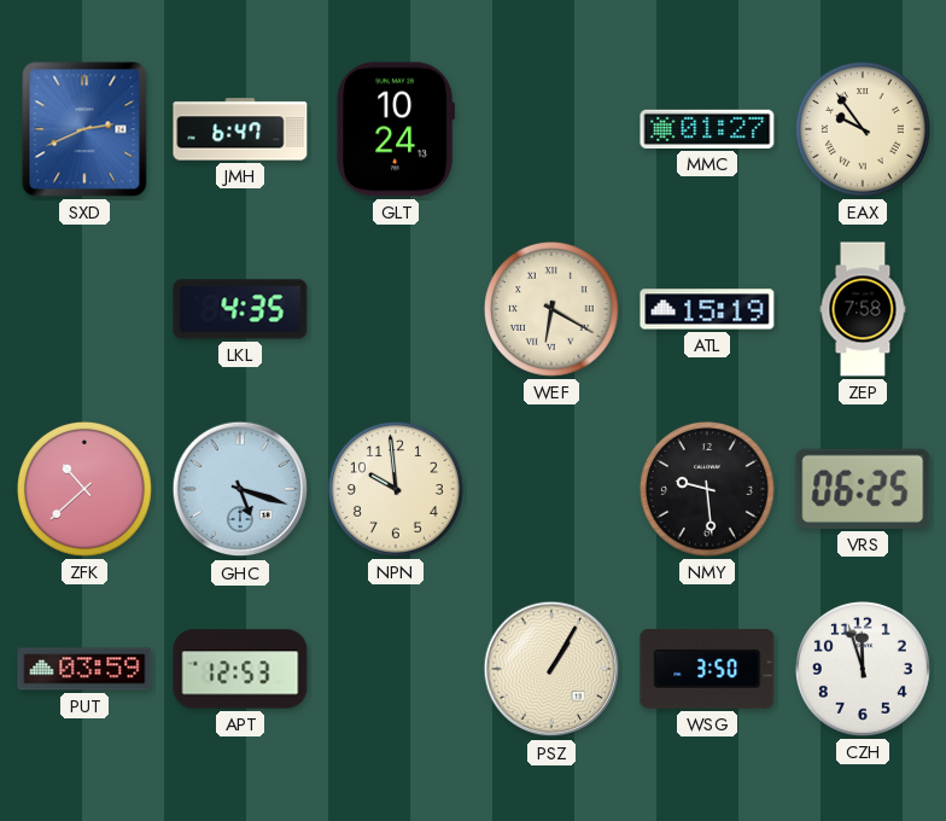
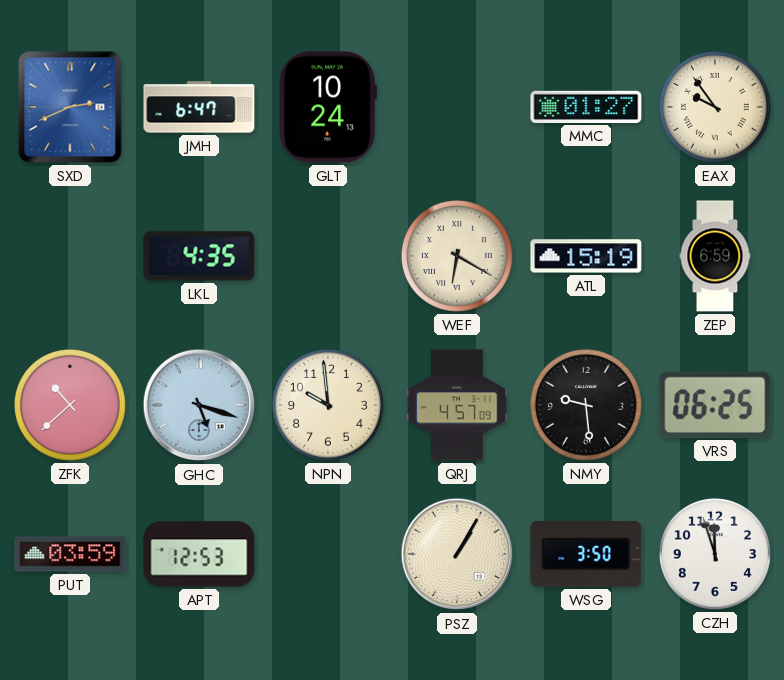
ZEP: 7:58 -> 6:59
QRJ: none -> 4:57
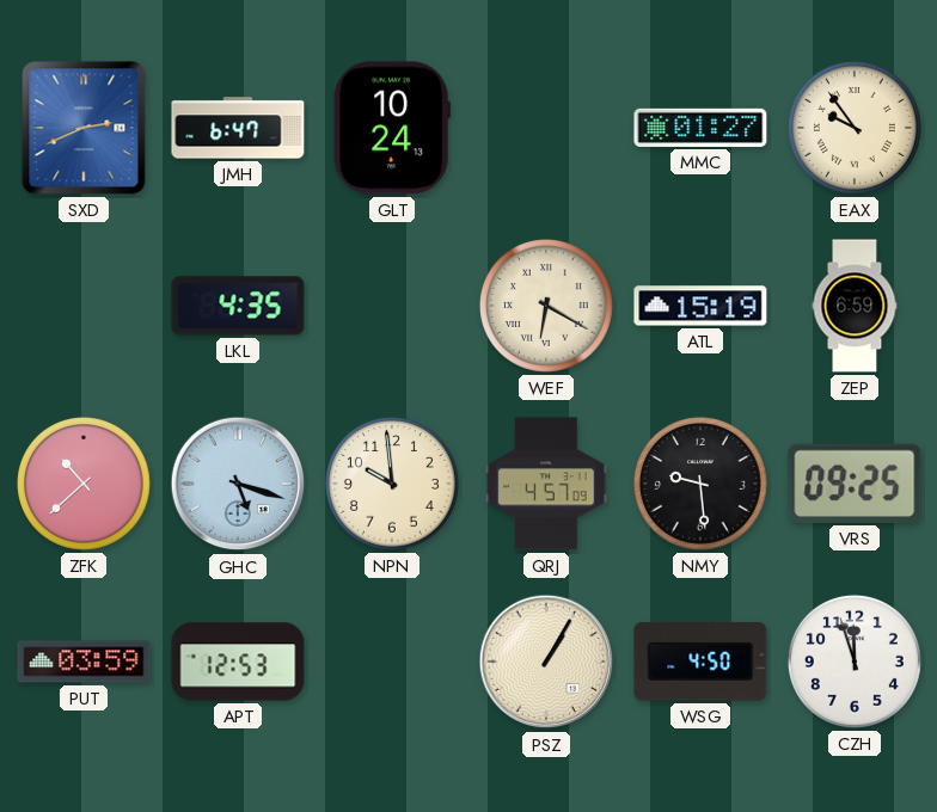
VRS: 06:25 -> 09:25
WSG: 3:50 -> 4:50
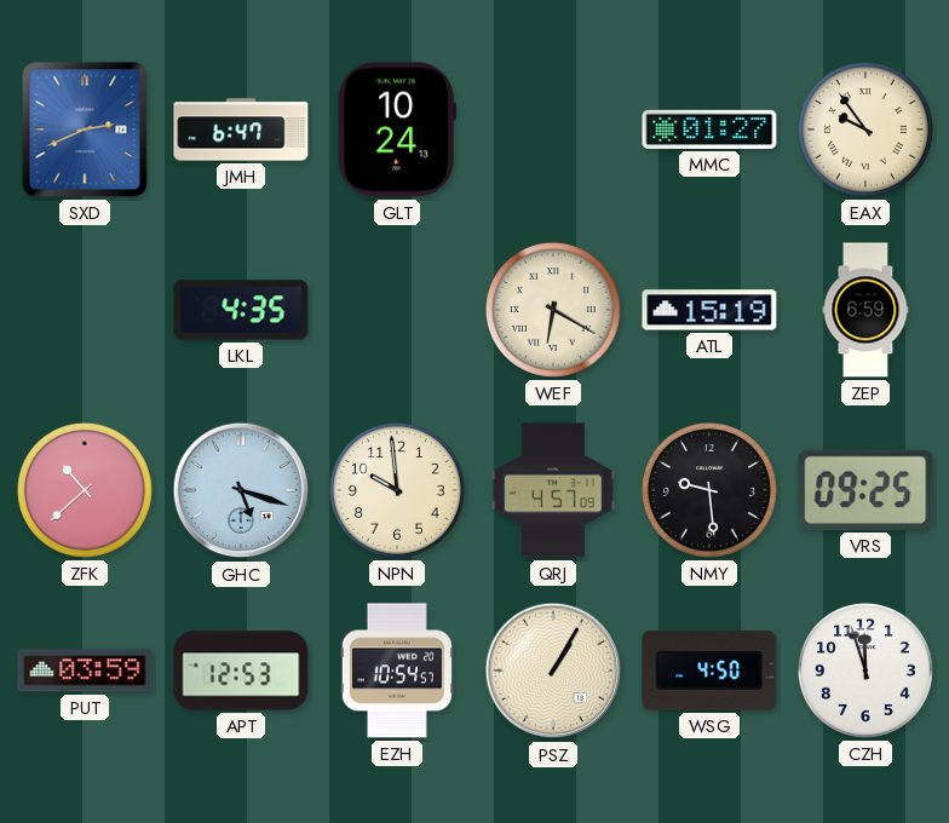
EZH: none -> 10:54
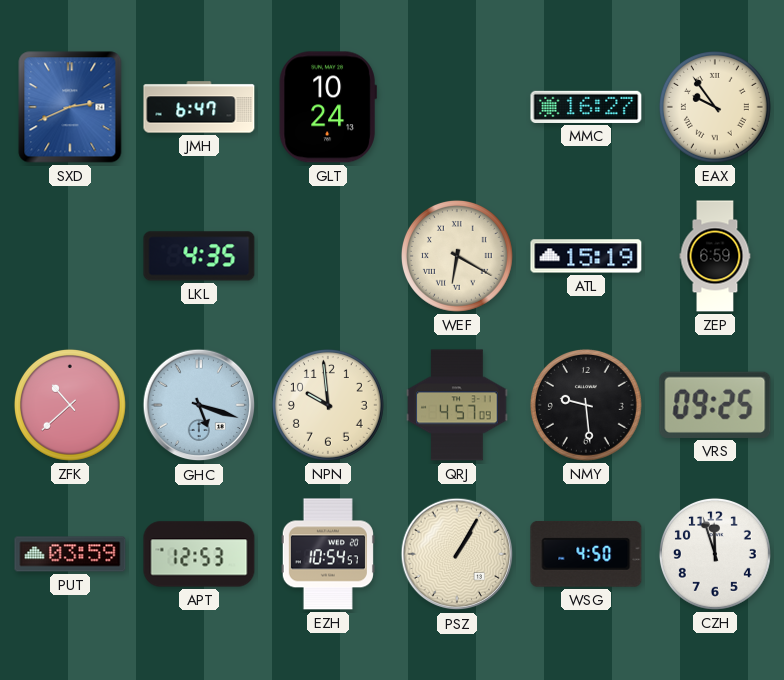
MMC: 01:27 -> 16:27
